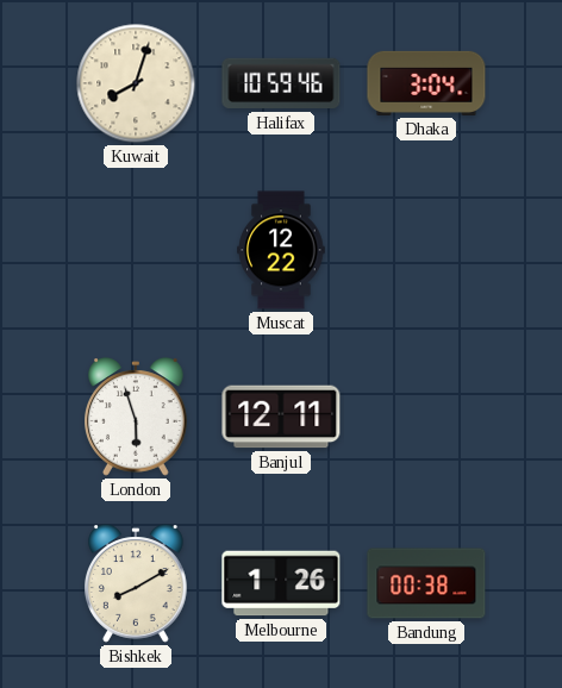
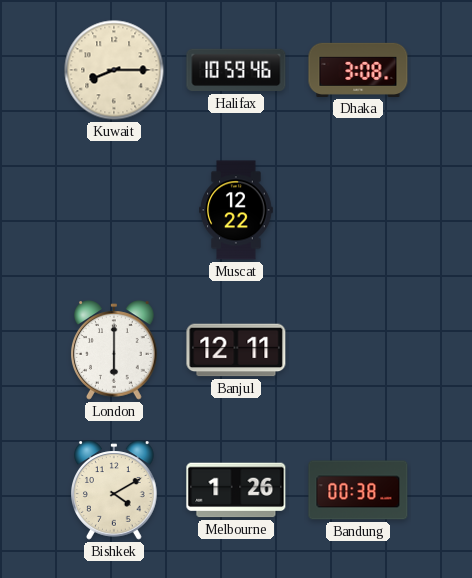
Kuwait: 8:03 -> 8:15
Dhaka: 3:04 -> 3:08
London: 5:57 -> 6:00
Bishkek: 8:10 -> 4:10
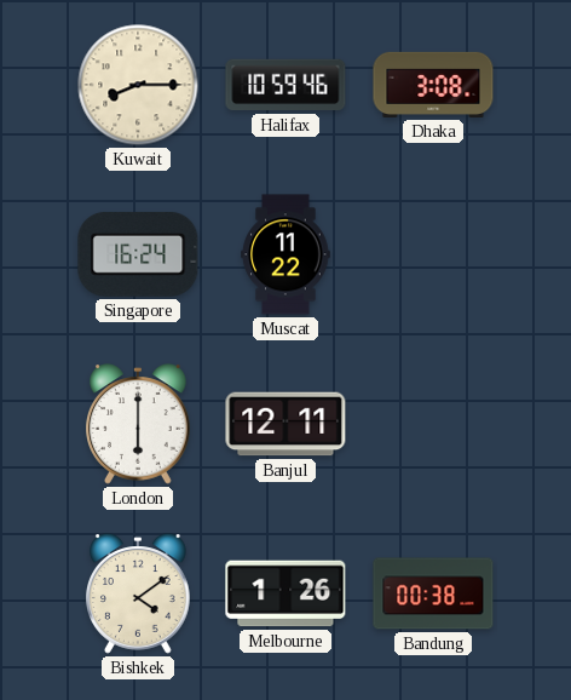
Singapore: none -> 16:24
Muscat: 12:22 -> 11:22
Bishkek: 4:10 -> 4:09
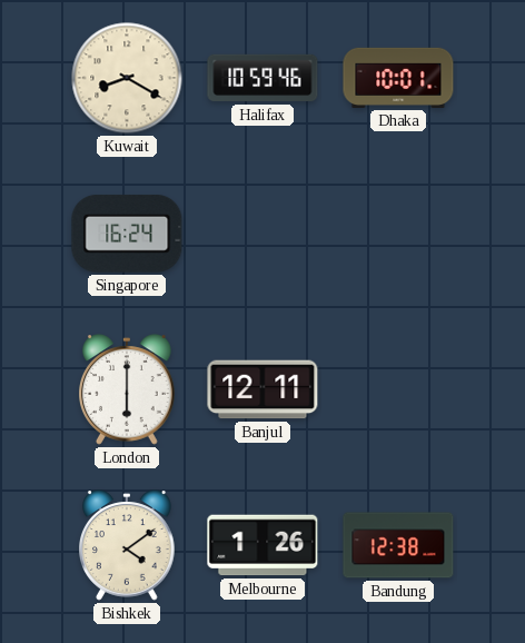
Kuwait: 8:15 -> 8:20
Dhaka: 3:08 -> 10:01
Muscat: 11:22 -> none
Bandung: 00:38 -> 12:38
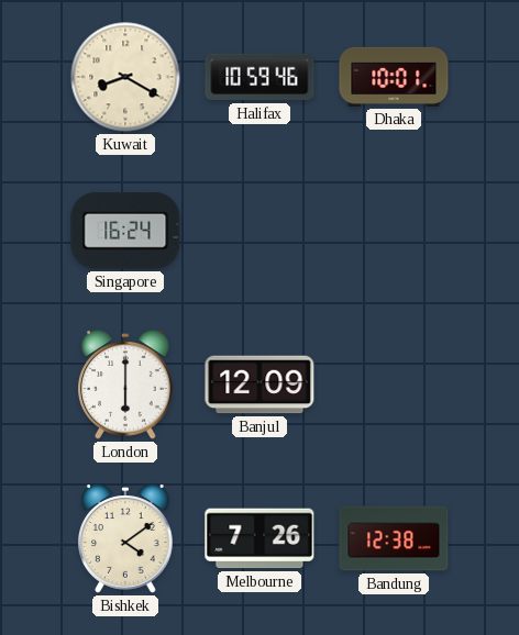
Banjul: 12:11 -> 12:09
Melbourne: 1:26 -> 7:26
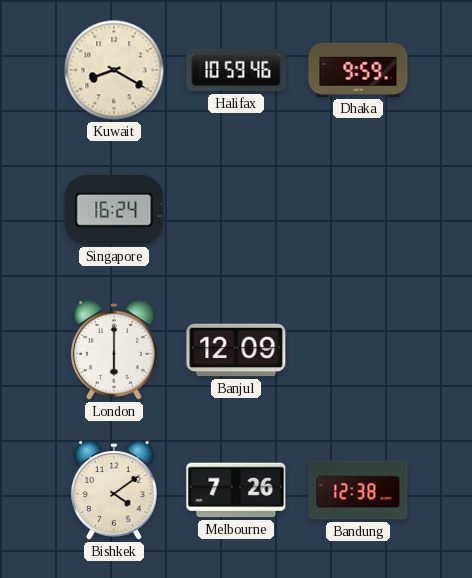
Dhaka: 10:01 -> 9:59
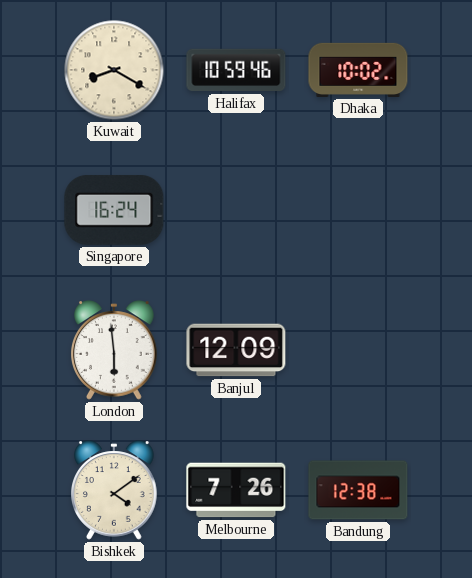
Dhaka: 9:59 -> 10:02
London: 6:00 -> 5:59
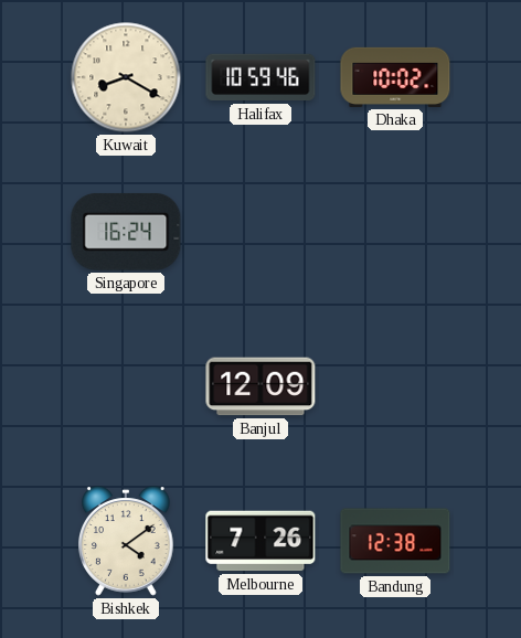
London: 5:59 -> none
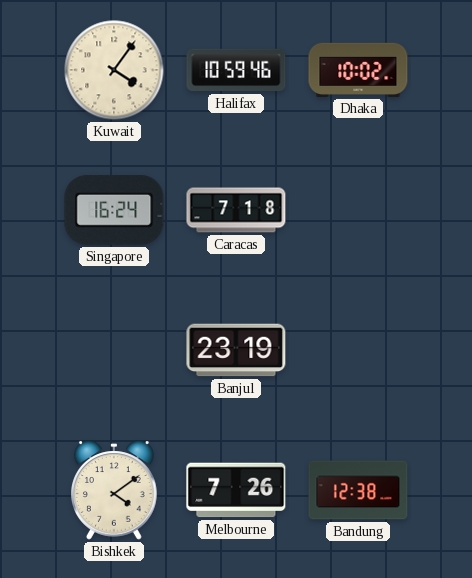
Kuwait: 8:20 -> 4:06
Caracas: none -> 7:18
Banjul: 12:09 -> 23:19
